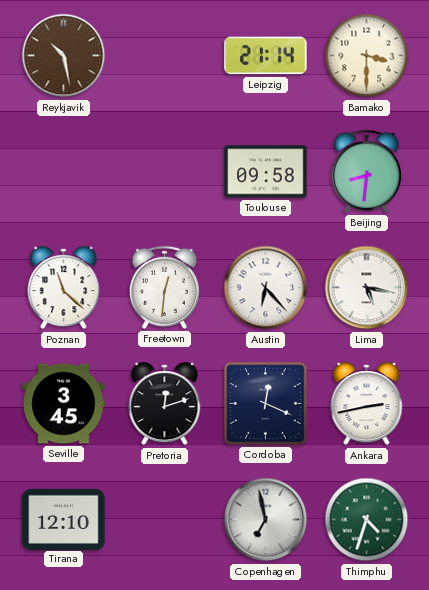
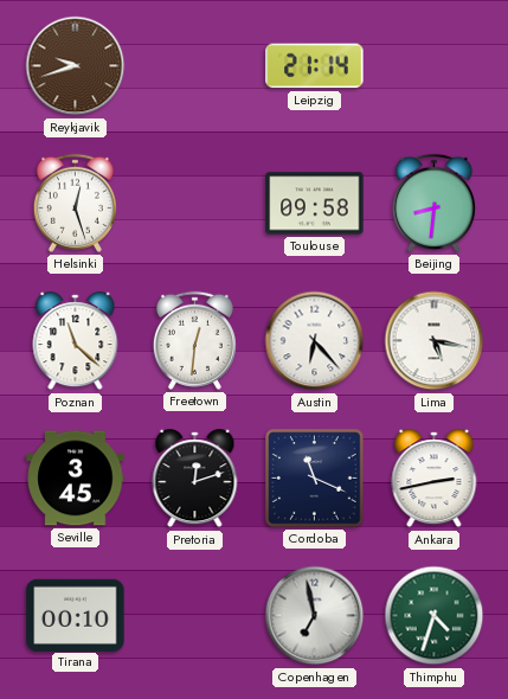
Reykjavik: 10:28 -> 9:42
Bamako: 3:30 -> none
Helsinki: none -> 12:27
Cordoba: 12:19 -> 11:19
Tirana: 12:10 -> 00:10
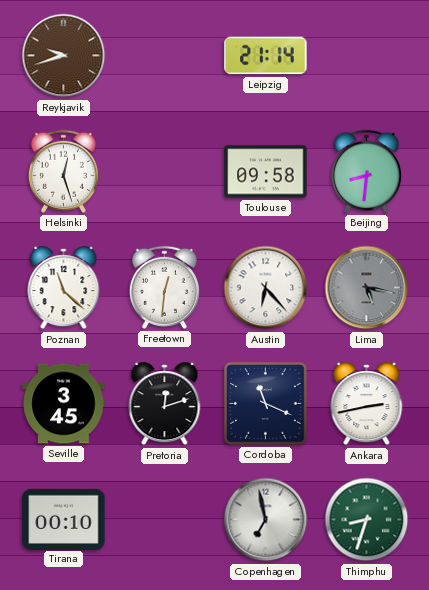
Lima dial: white -> grey
Thimphu: 4:33 -> 8:33
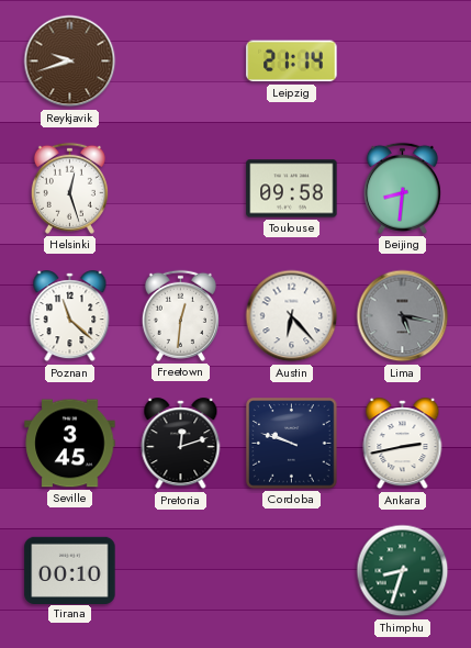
Cordoba: 11:19 -> 9:48
Copenhagen: 6:58 -> none
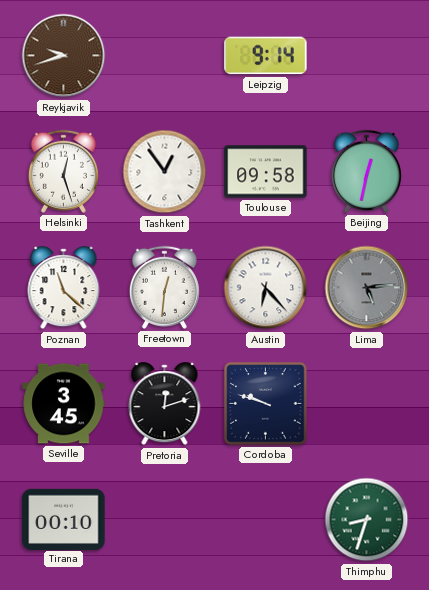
Leipzig: 21:14 -> 9:14
Tashkent: none -> 12:54
Beijing: 8:31 -> 12:32
Lima: 5:17 -> 5:14
Ankara: 2:43 -> none
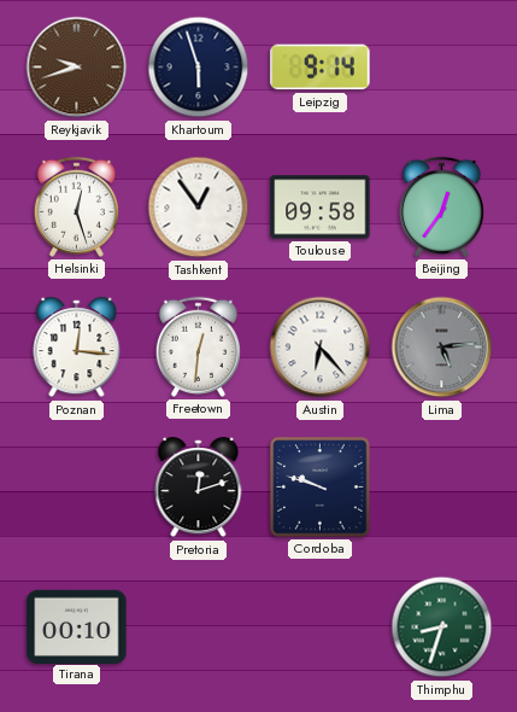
Khartoum: none -> 5:57
Beijing: 12:32 -> 12:36
Poznan: 11:22 -> 12:16
Seville: 3:45 -> none
